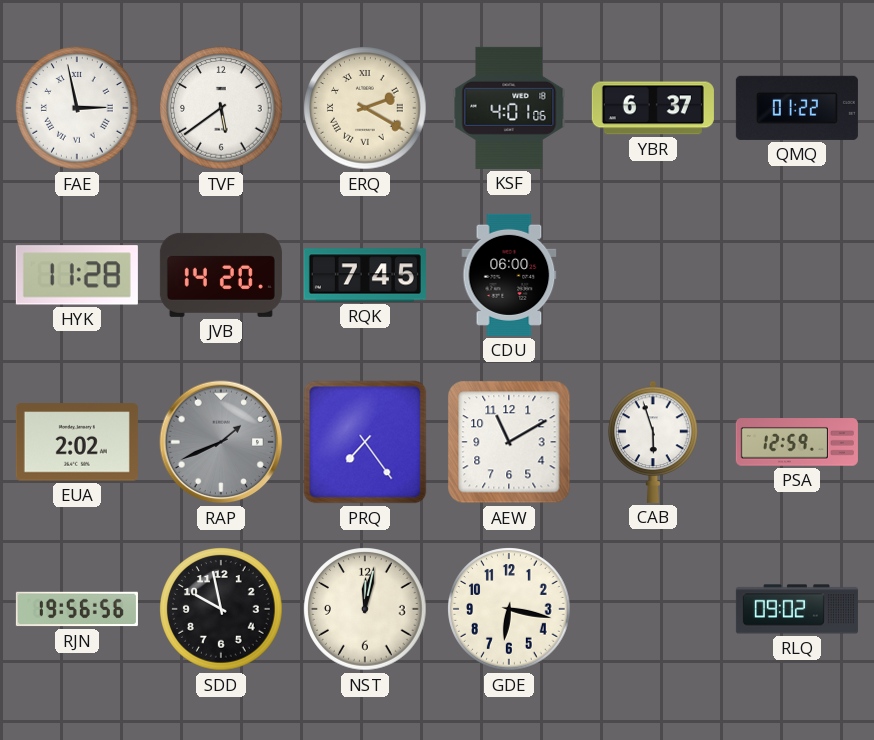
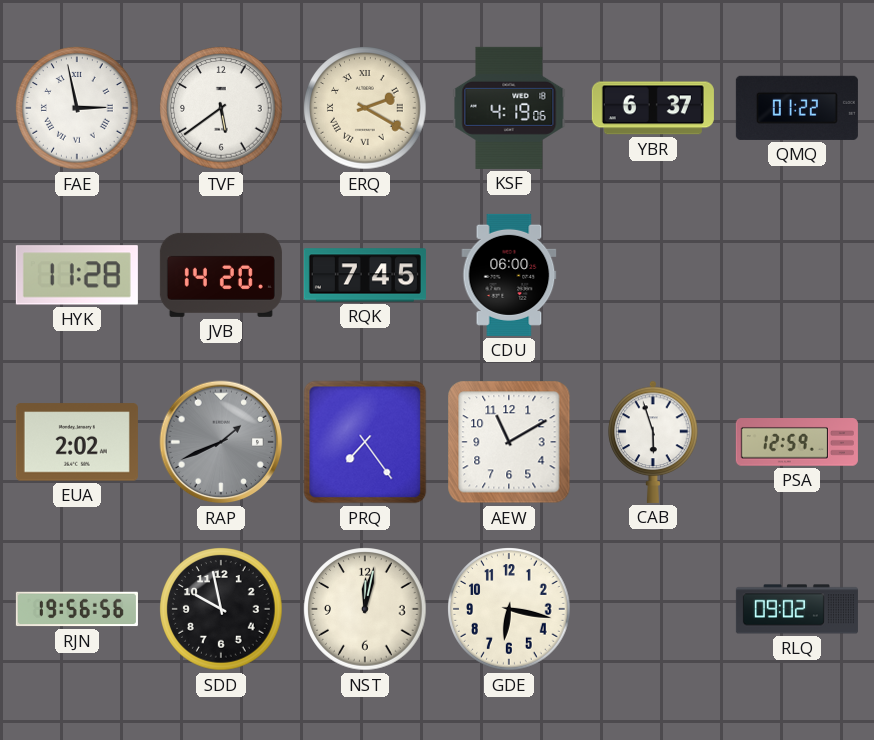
KSF: 4:01 -> 4:19
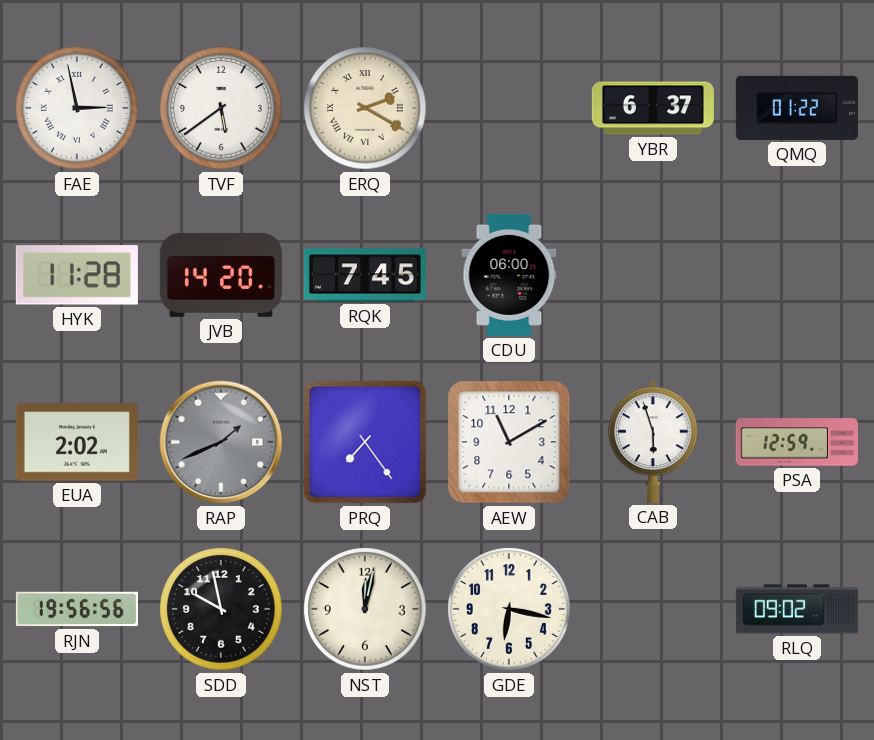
KSF: 4:19 -> none
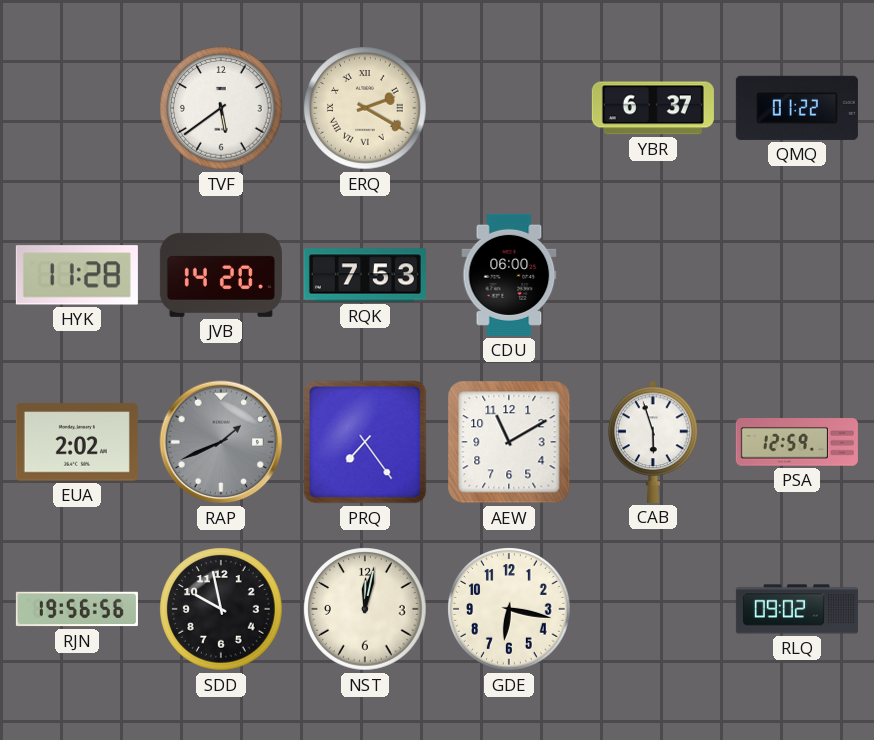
FAE: 2:58 -> none
RQK: 7:45 -> 7:53
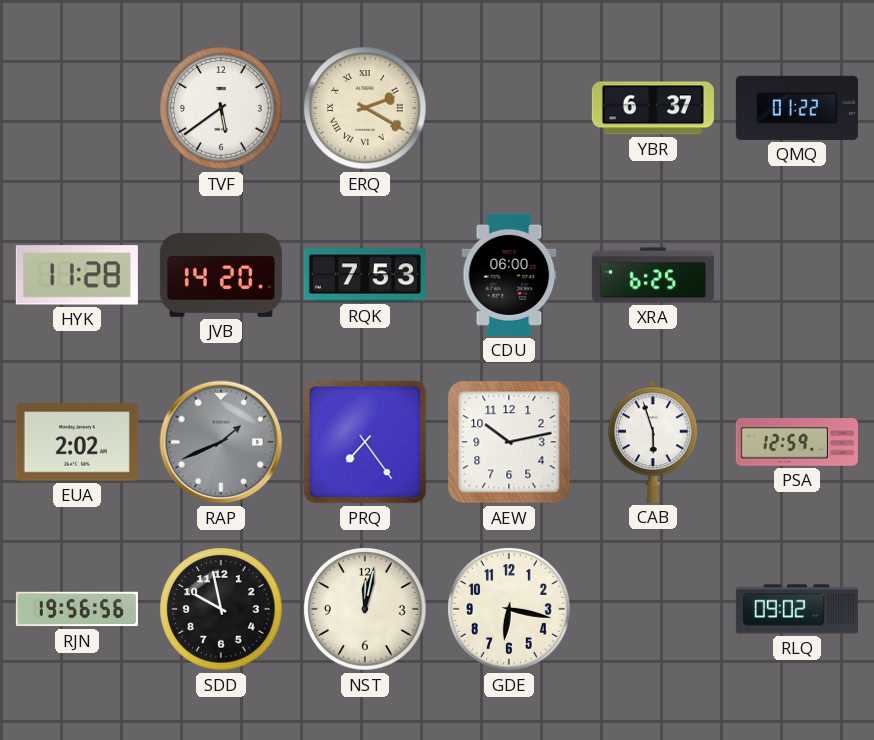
XRA: none -> 6:25
AEW: 11:10 -> 10:13
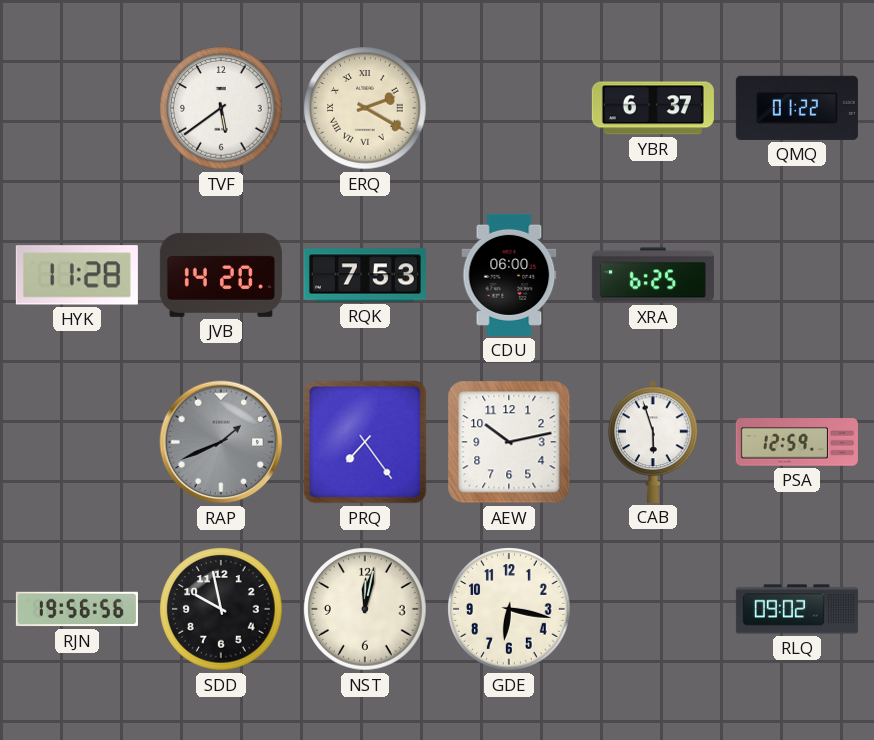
EUA: 2:02 -> none
